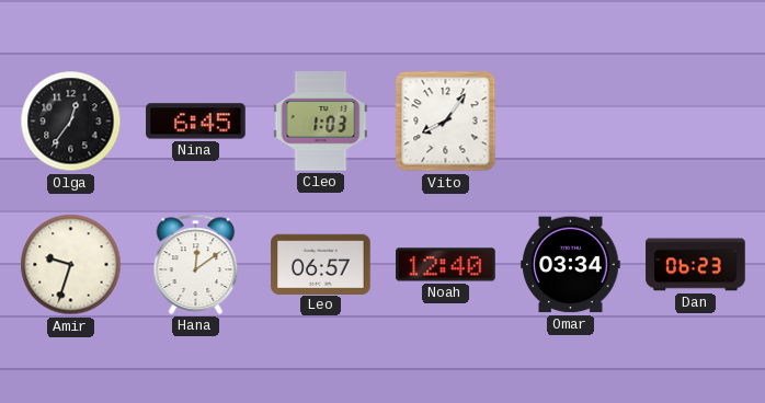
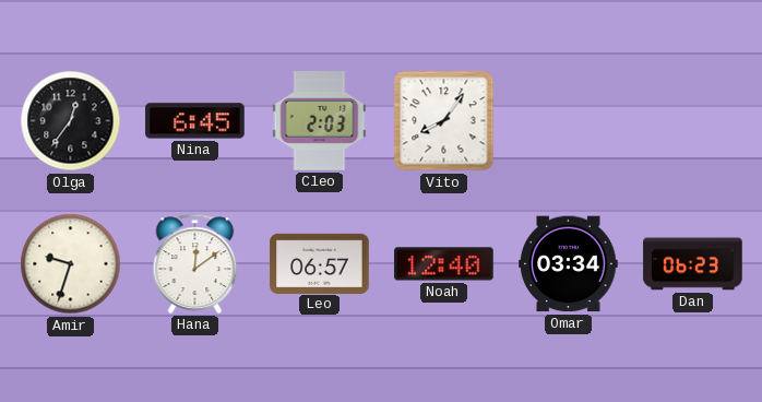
Cleo: 1:03 -> 2:03
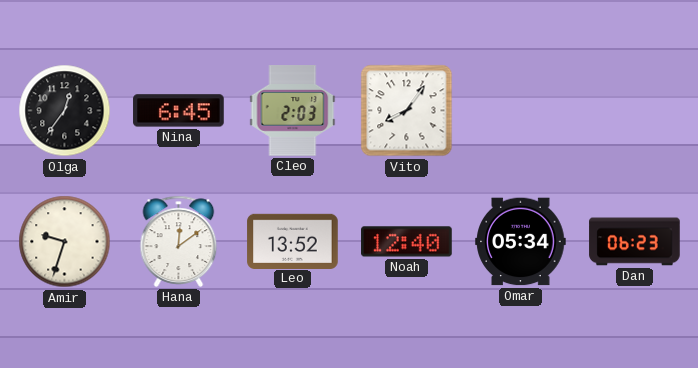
Leo: 06:57 -> 13:52
Omar: 03:34 -> 05:34
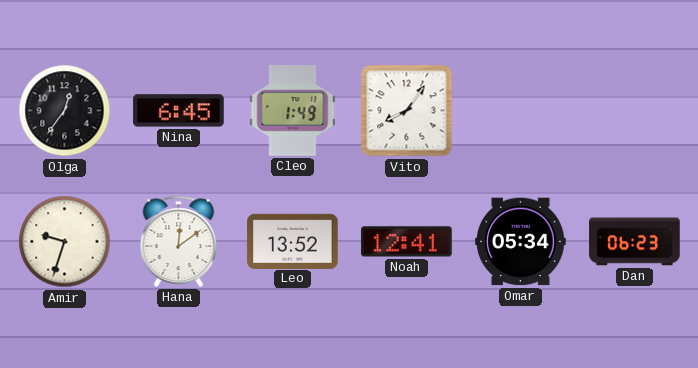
Cleo: 2:03 -> 1:49
Noah: 12:40 -> 12:41
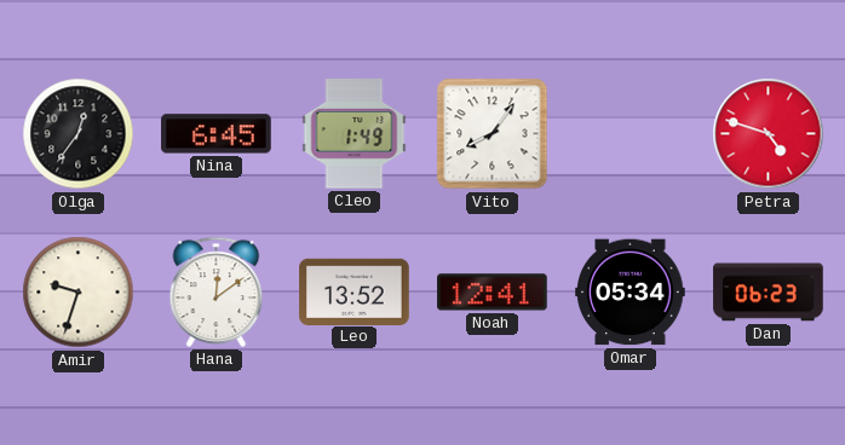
Petra: none -> 4:48
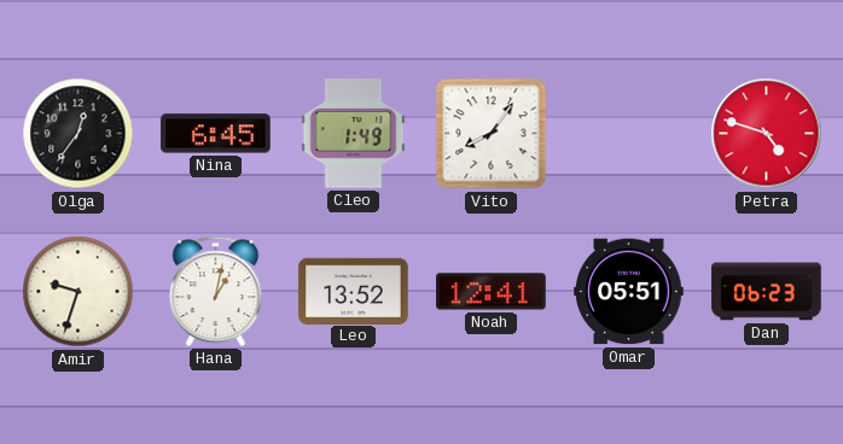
Hana: 12:09 -> 1:02
Omar: 05:34 -> 05:51
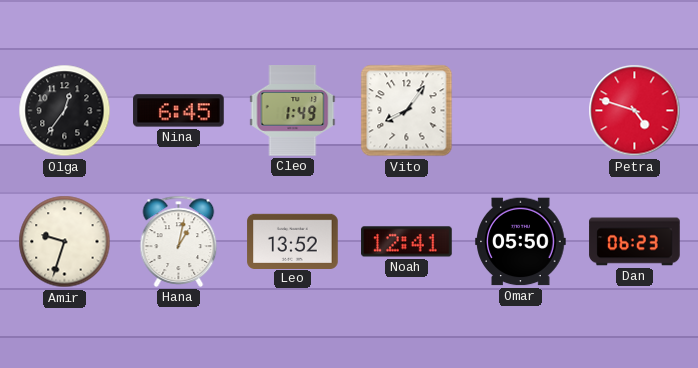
Omar: 05:51 -> 05:50
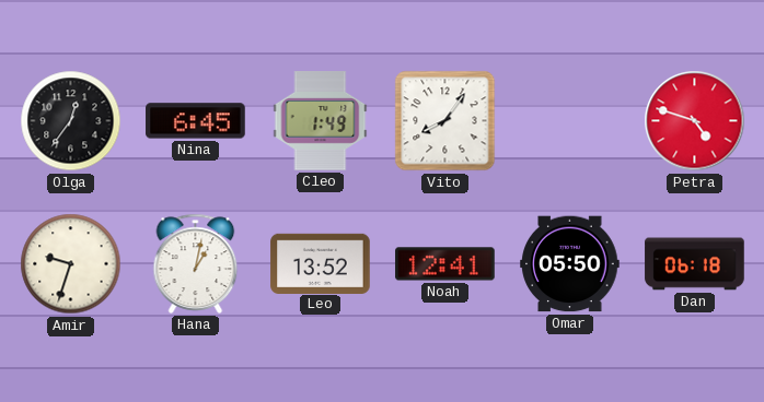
Dan: 06:23 -> 06:18
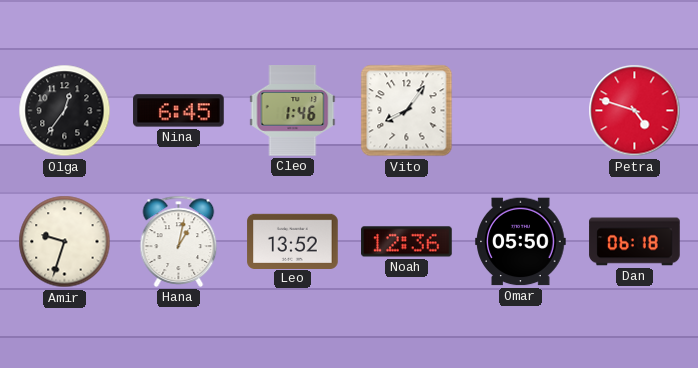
Cleo: 1:49 -> 1:46
Noah: 12:41 -> 12:36
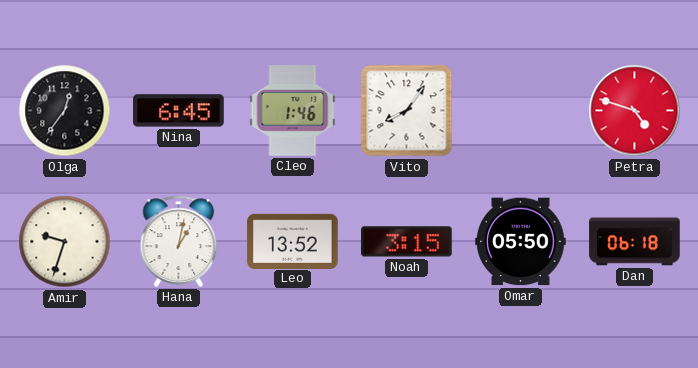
Noah: 12:36 -> 3:15
